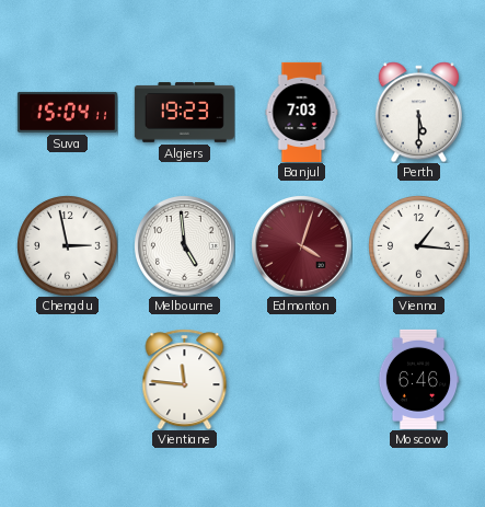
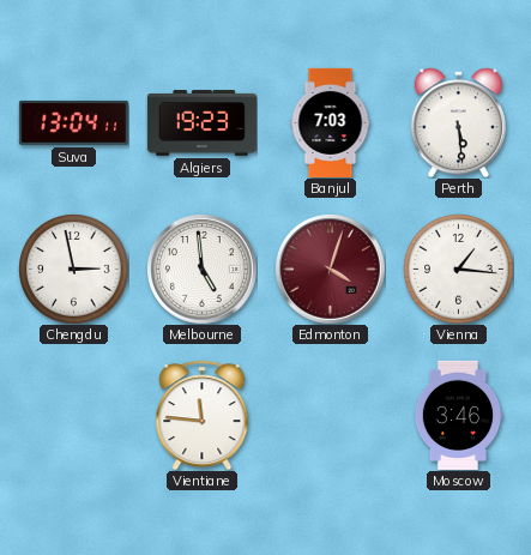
Suva: 15:04 -> 13:04
Perth: 5:30 -> 5:29
Moscow: 6:46 -> 3:46
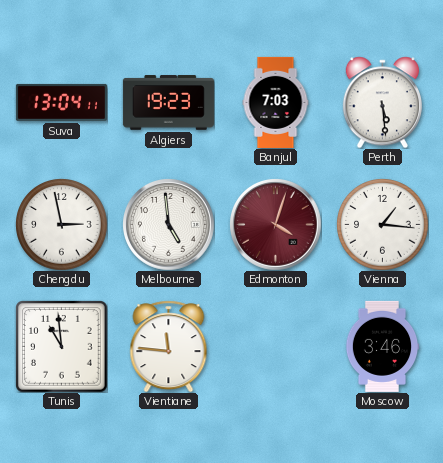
Tunis: none -> 10:59
